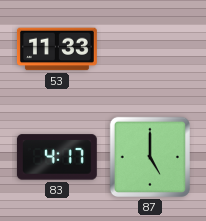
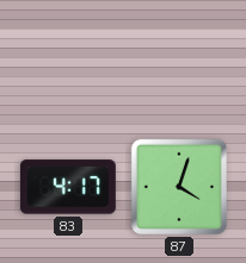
53: 11:33 -> none
87: 5:00 -> 4:03
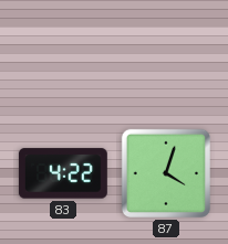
83: 4:17 -> 4:22
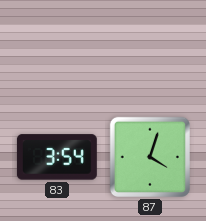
83: 4:22 -> 3:54
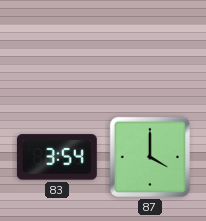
87: 4:03 -> 4:00
